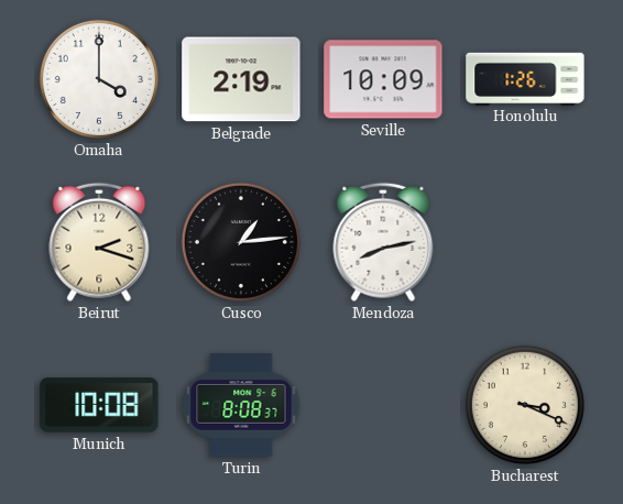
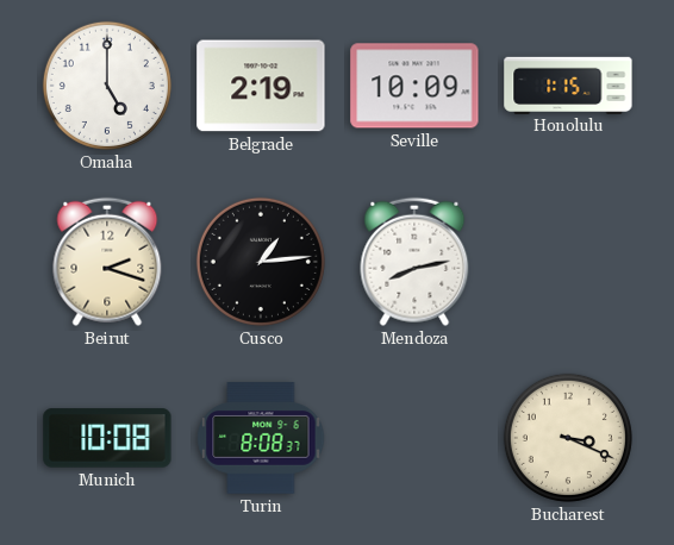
Omaha: 4:00 -> 5:00
Honolulu: 1:26 -> 1:15
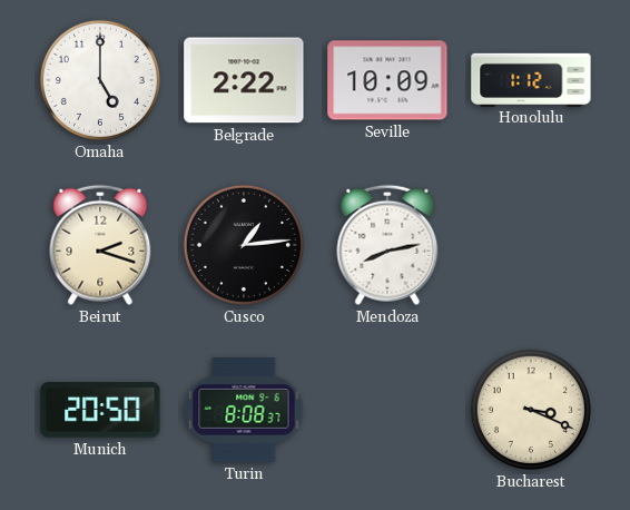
Belgrade: 2:19 -> 2:22
Honolulu: 1:15 -> 1:12
Munich: 10:08 -> 20:50
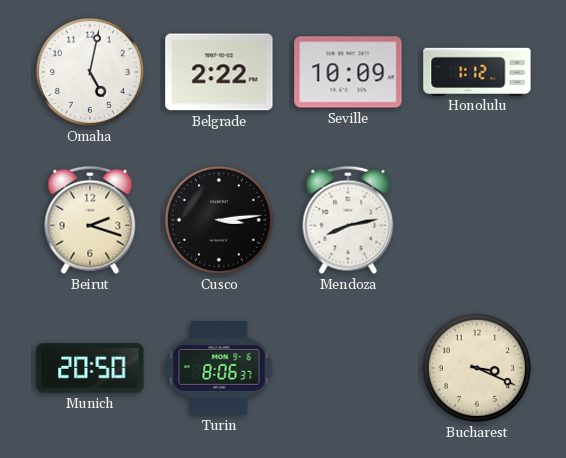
Omaha: 5:00 -> 5:02
Cusco: 1:14 -> 3:14
Turin: 8:08 -> 8:06
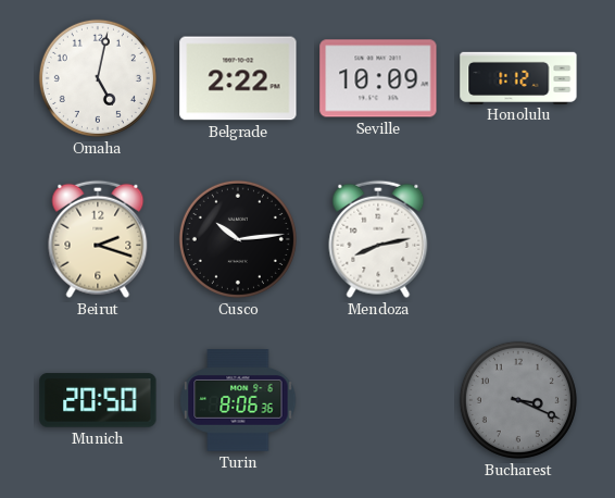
Cusco: 3:14 -> 10:14
Turin: 8:06:37 -> 8:06:36
Bucharest dial: cream -> grey
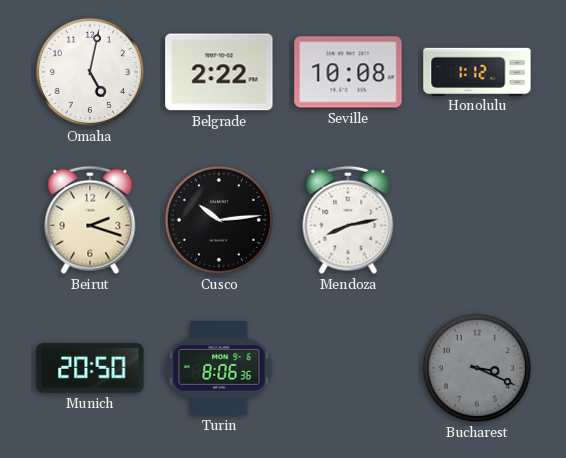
Seville: 10:09 -> 10:08
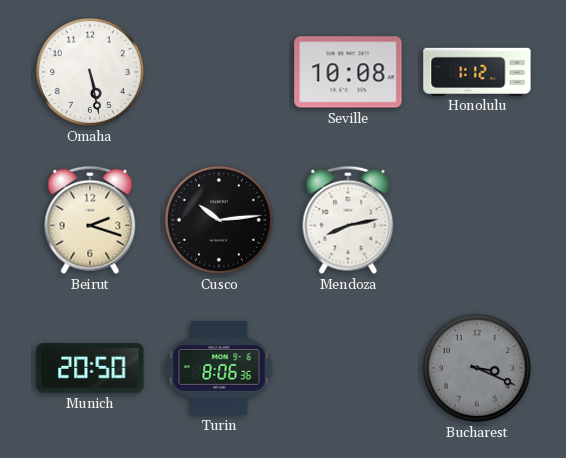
Omaha: 5:02 -> 5:28
Belgrade: 2:22 -> none
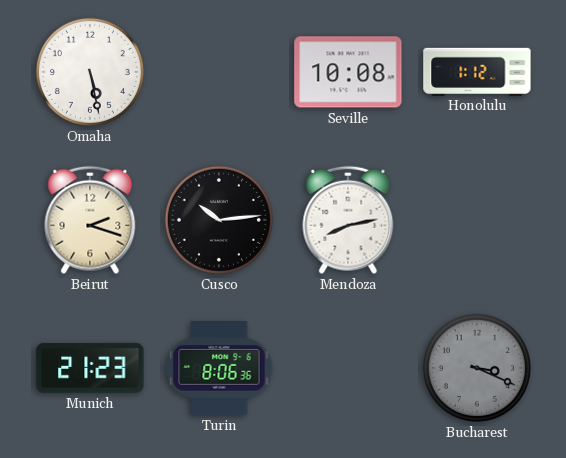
Munich: 20:50 -> 21:23
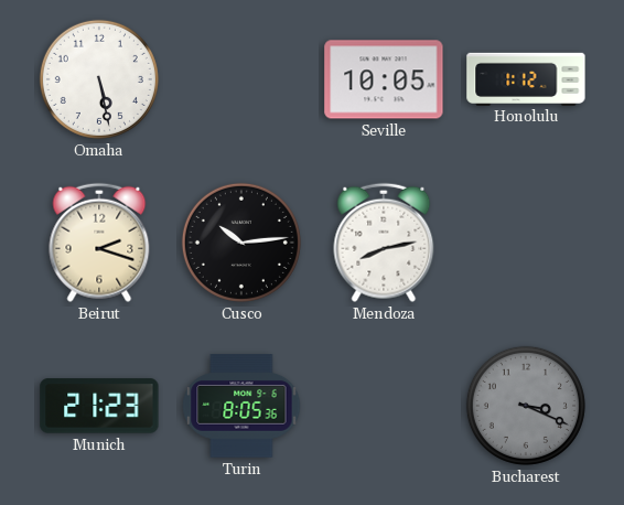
Seville: 10:08 -> 10:05
Turin: 8:06 -> 8:05
